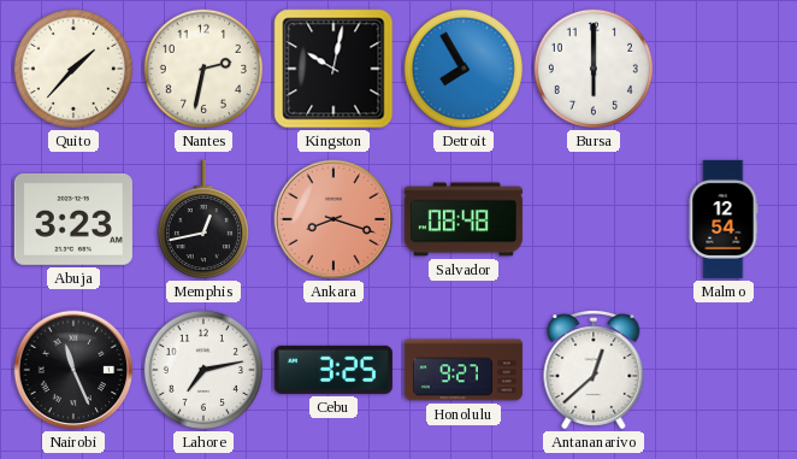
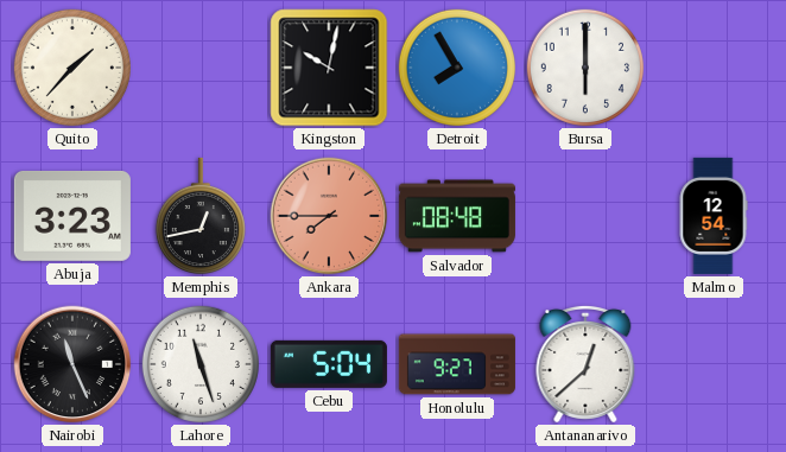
Nantes: 2:32 -> none
Ankara: 8:18 -> 7:45
Lahore: 7:13 -> 11:27
Cebu: 3:25 -> 5:04
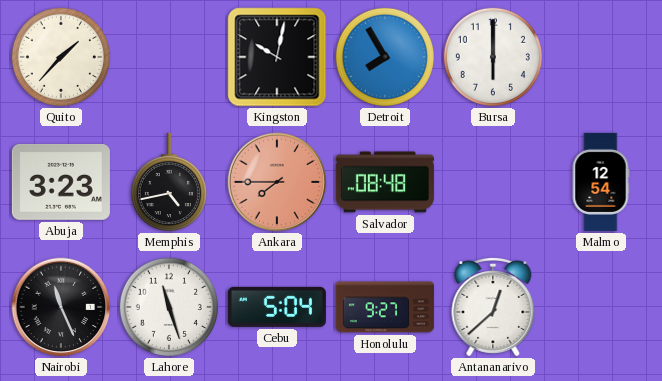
Memphis: 12:43 -> 4:43
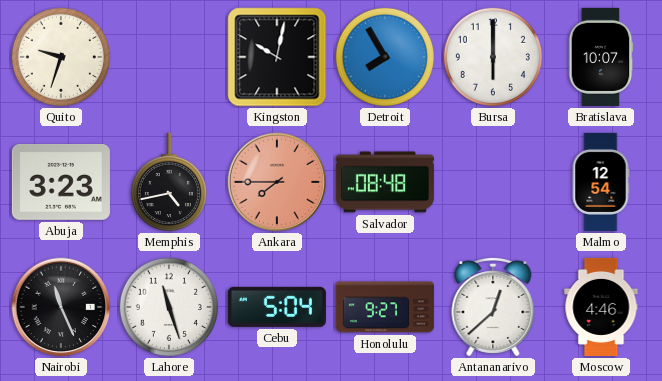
Quito: 1:37 -> 9:33
Bratislava: none -> 10:07
Moscow: none -> 4:46
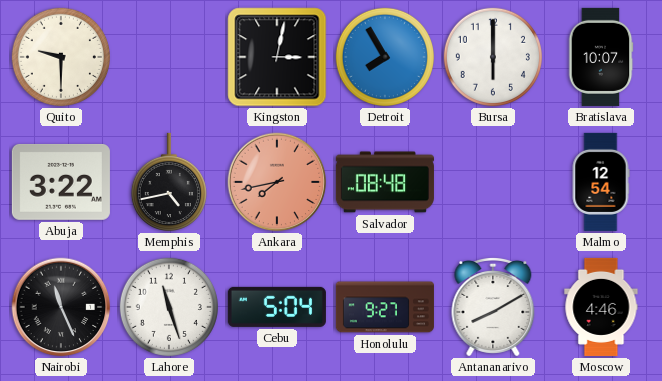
Quito: 9:33 -> 9:30
Kingston: 10:02 -> 3:02
Abuja: 3:23 -> 3:22
Ankara: 7:45 -> 7:43
Antananarivo: 12:38 -> 8:10
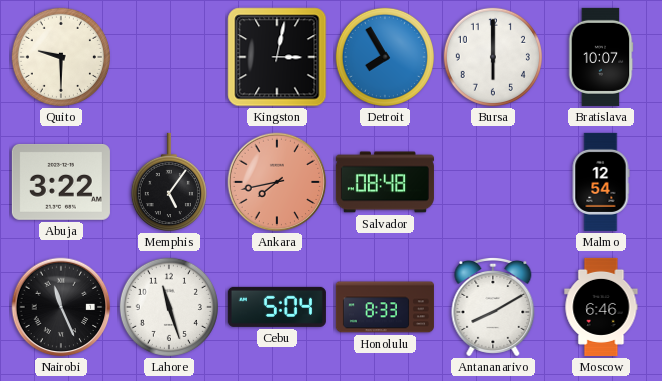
Memphis: 4:43 -> 5:06
Honolulu: 9:27 -> 8:33
Moscow: 4:46 -> 6:46
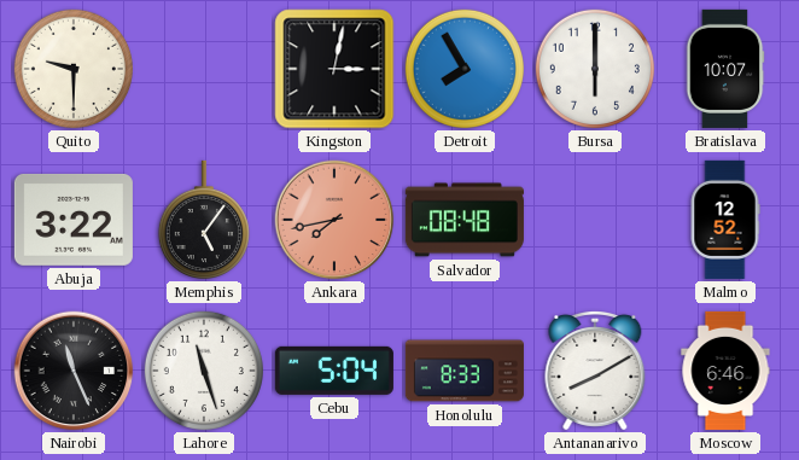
Malmo: 12:54 -> 12:52
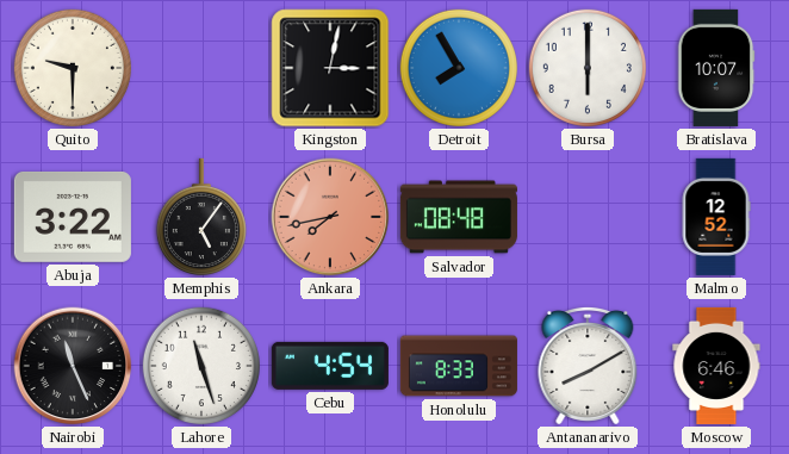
Cebu: 5:04 -> 4:54
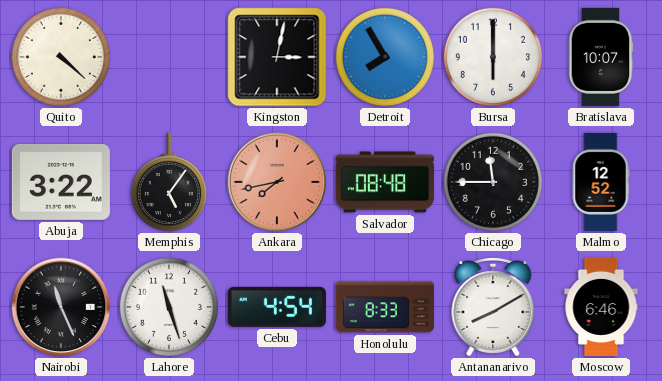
Quito: 9:30 -> 4:22
Chicago: none -> 11:45
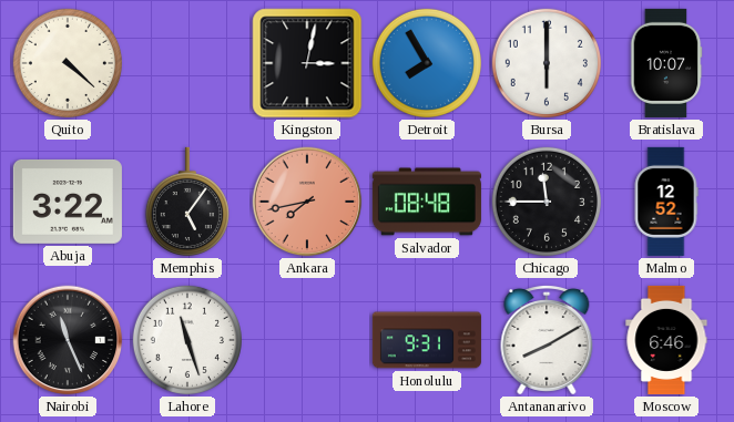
Cebu: 4:54 -> none
Honolulu: 8:33 -> 9:31
